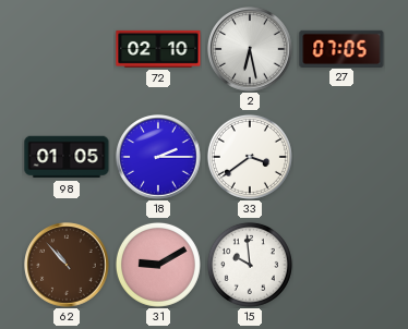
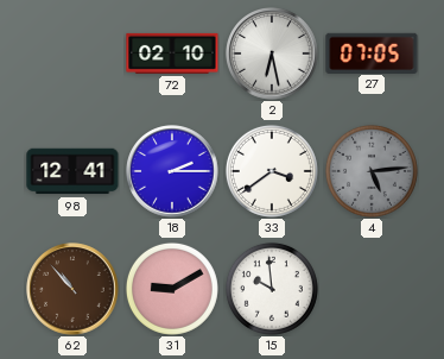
98: 01:05 -> 12:41
4: none -> 5:14
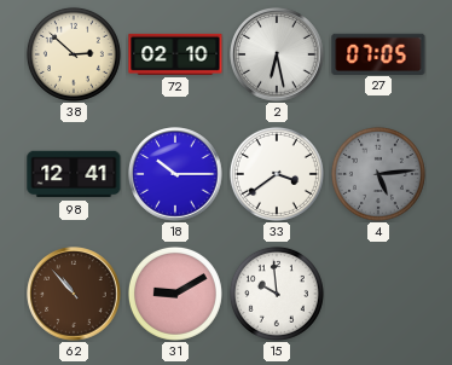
38: none -> 2:52
18: 2:15 -> 10:15
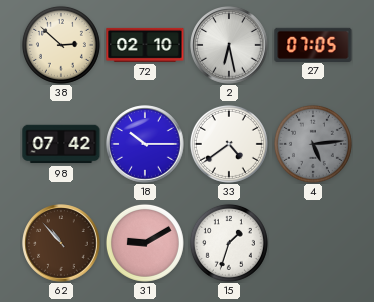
98: 12:41 -> 07:42
33: 3:39 -> 4:39
15: 9:59 -> 1:33
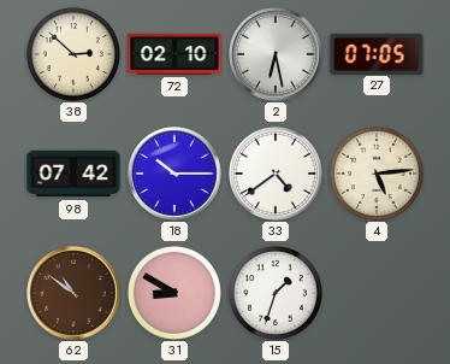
4 dial: grey -> cream
62: 10:53 -> 10:51
31: 9:10 -> 8:50
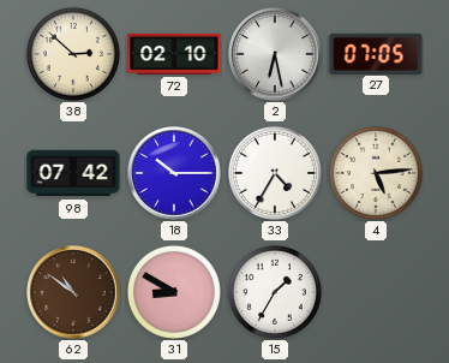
33: 4:39 -> 4:35
15: 1:33 -> 1:35
